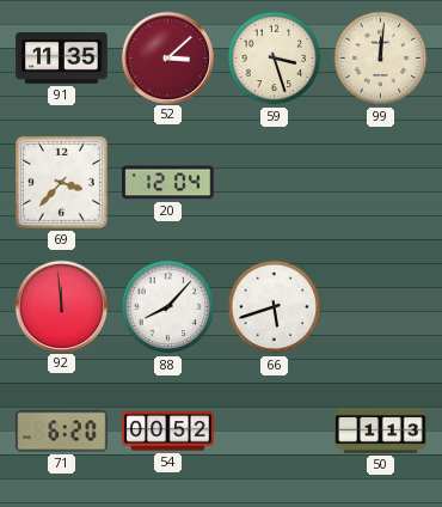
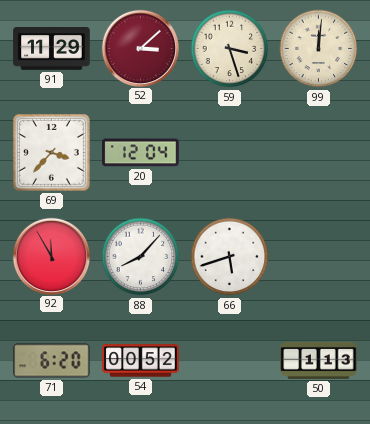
91: 11:35 -> 11:29
92: 11:59 -> 11:55
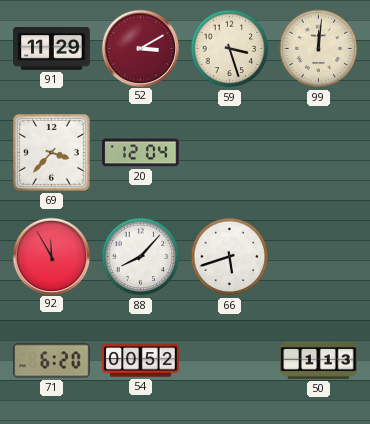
52: 3:08 -> 3:10
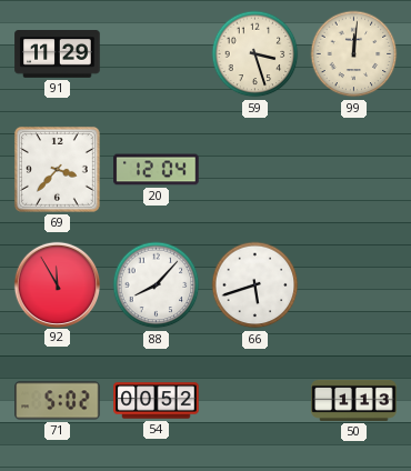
52: 3:10 -> none
71: 6:20 -> 5:02
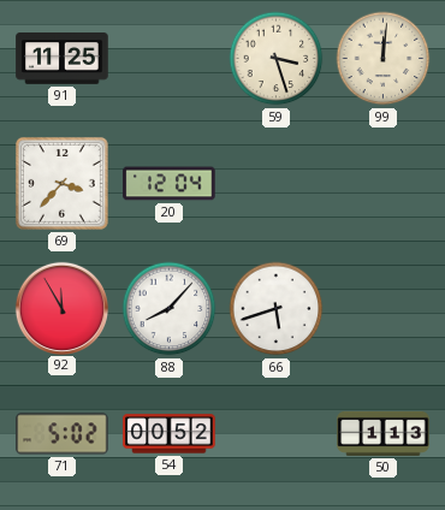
91: 11:29 -> 11:25
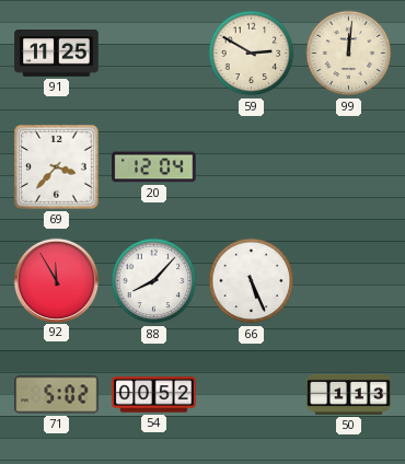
59: 3:27 -> 2:50
66: 5:42 -> 5:26
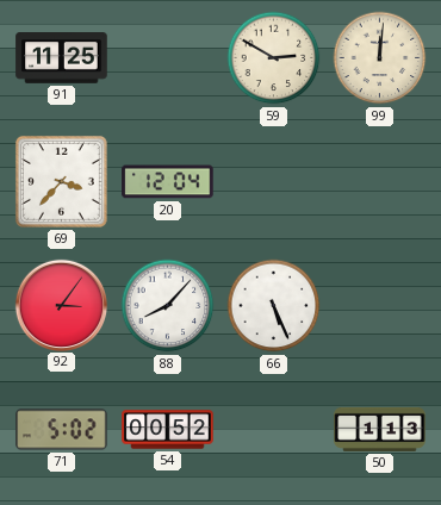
92: 11:55 -> 3:06
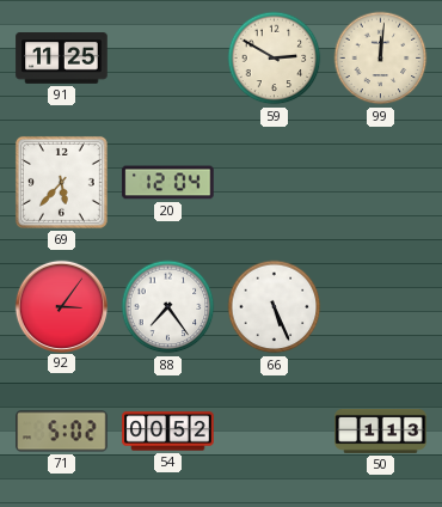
69: 3:37 -> 5:37
88: 8:07 -> 7:24
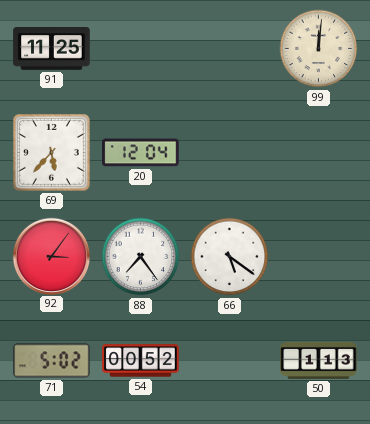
59: 2:50 -> none
66: 5:26 -> 5:21
